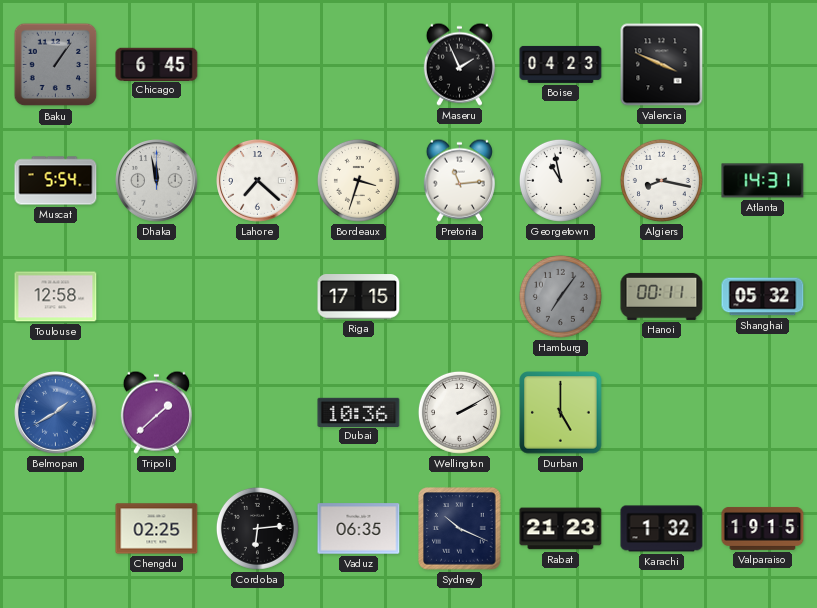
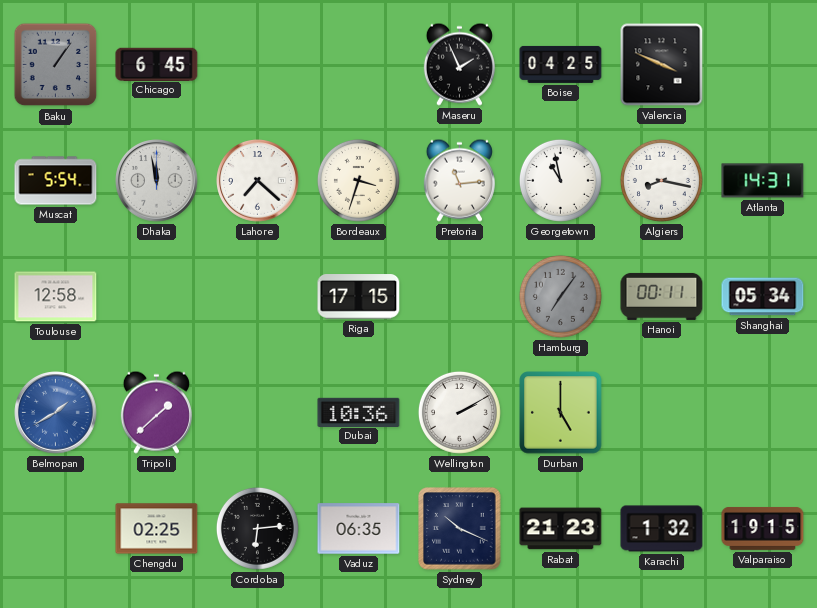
Boise: 04:23 -> 04:25
Shanghai: 05:32 -> 05:34
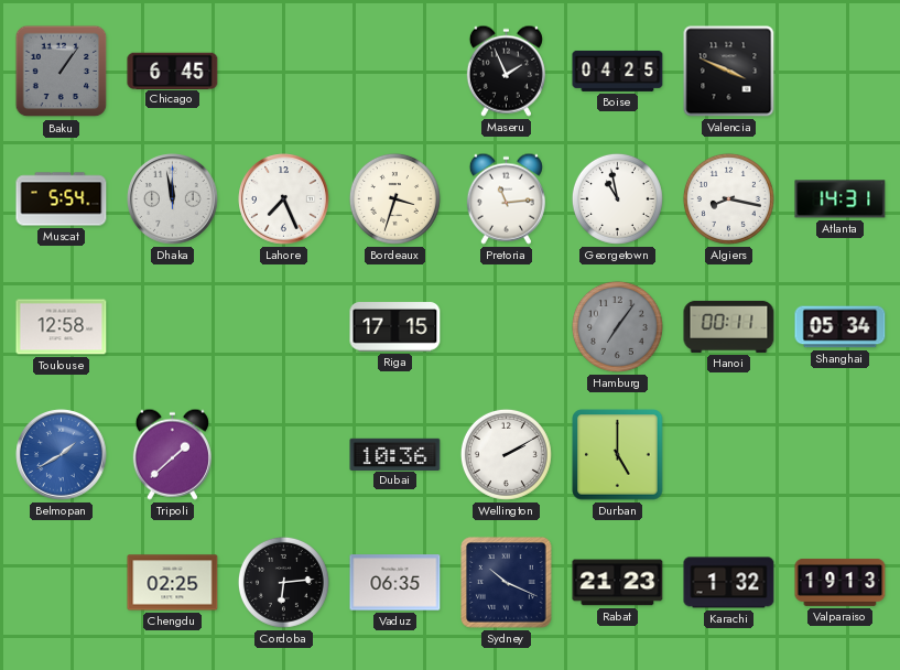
Lahore: 7:22 -> 7:26
Valparaiso: 19:15 -> 19:13
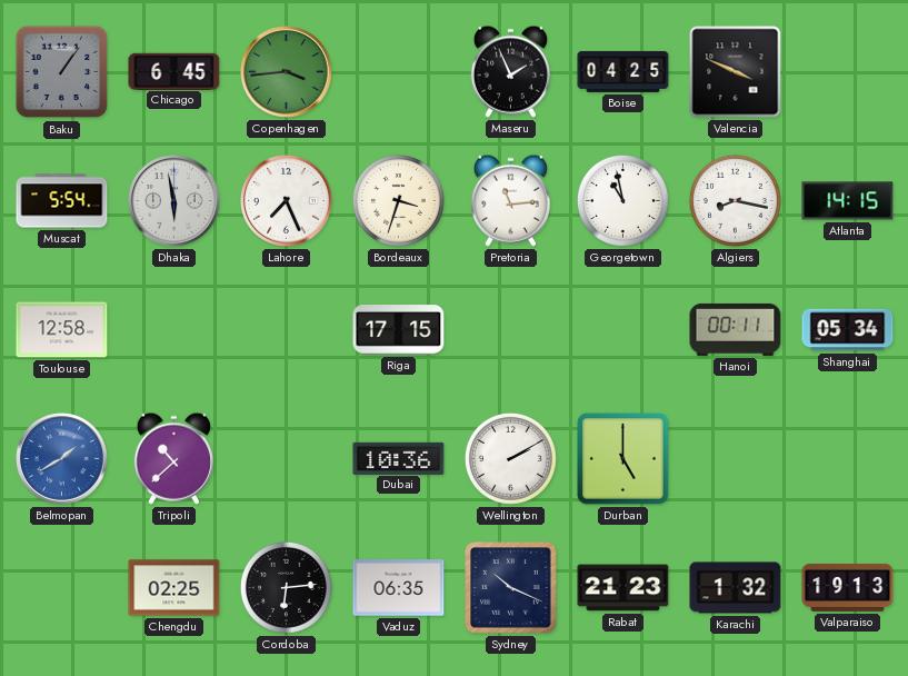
Copenhagen: none -> 3:44
Dhaka: 11:58 -> 5:58
Atlanta: 14:31 -> 14:15
Hamburg: 7:06 -> none
Tripoli: 1:38 -> 10:38
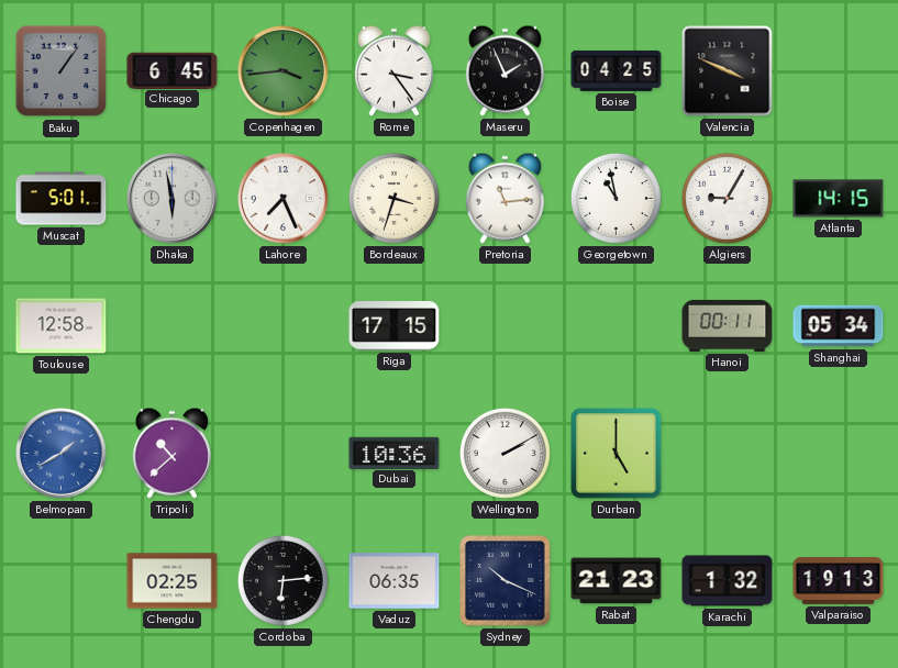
Rome: none -> 3:24
Muscat: 5:54 -> 5:01
Algiers: 8:17 -> 9:05
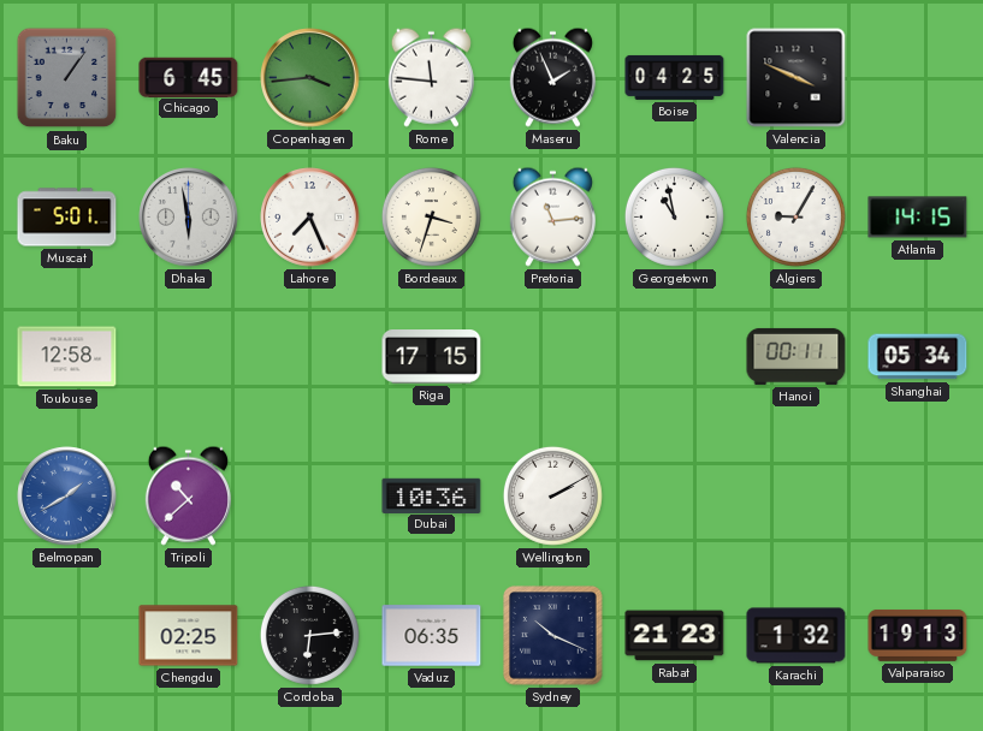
Rome: 3:24 -> 11:46
Durban: 5:00 -> none
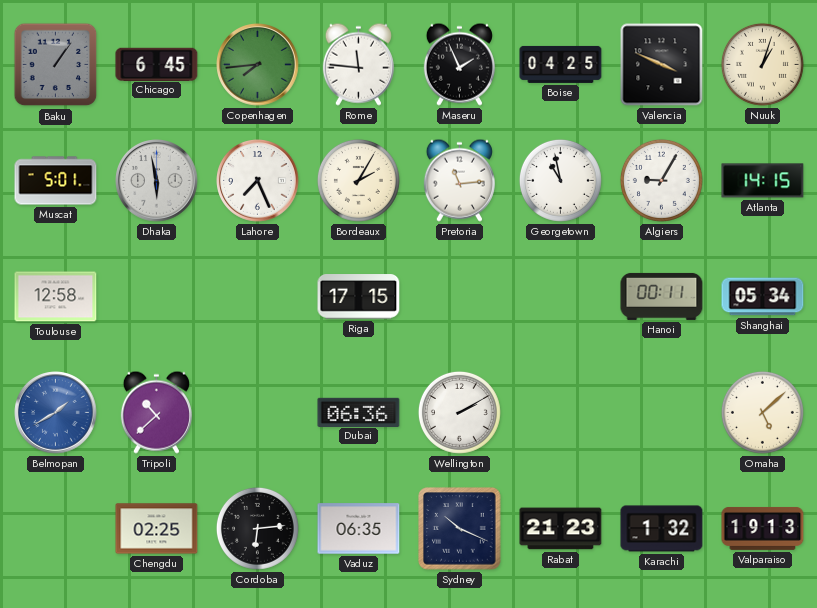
Copenhagen: 3:44 -> 7:44
Nuuk: none -> 1:03
Bordeaux: 3:33 -> 2:05
Dubai: 10:36 -> 06:36
Omaha: none -> 5:08
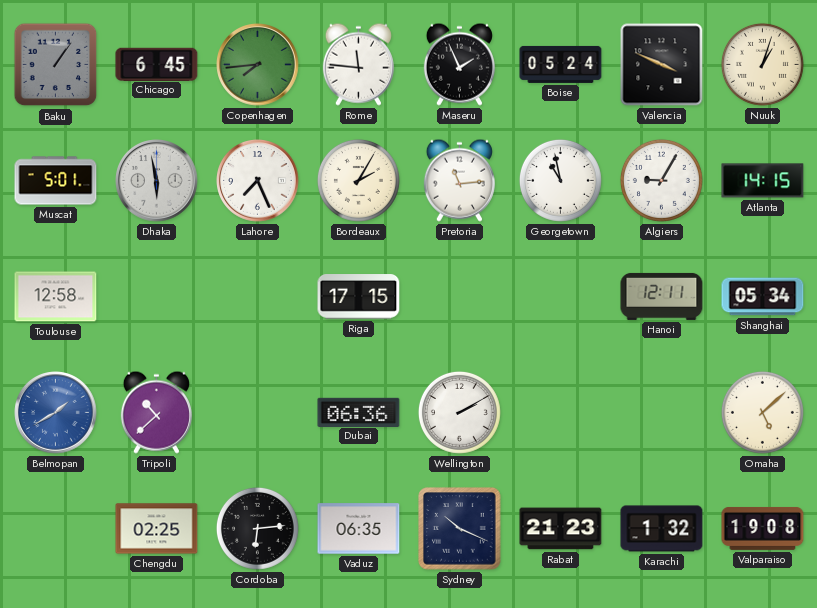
Boise: 04:25 -> 05:24
Hanoi: 00:11 -> 12:11
Valparaiso: 19:13 -> 19:08
